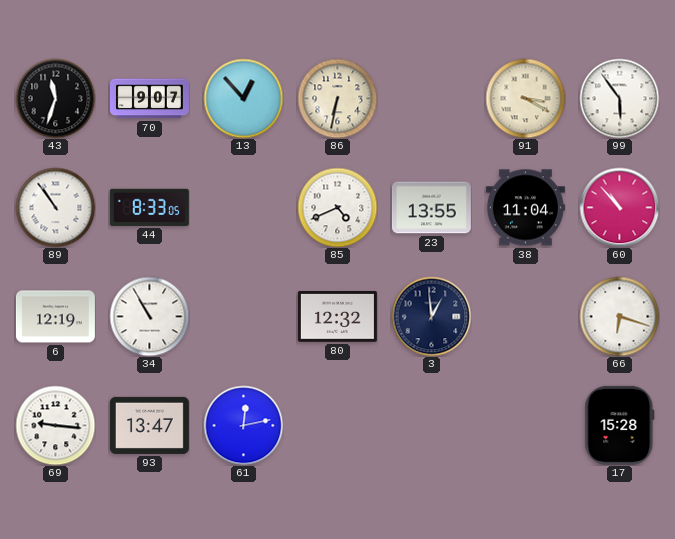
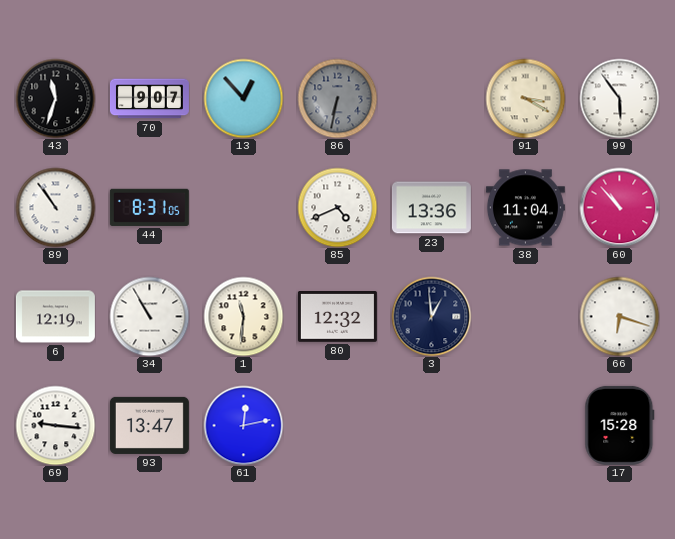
86 dial: cream -> grey
44: 8:33 -> 8:31
23: 13:55 -> 13:36
1: none -> 11:31
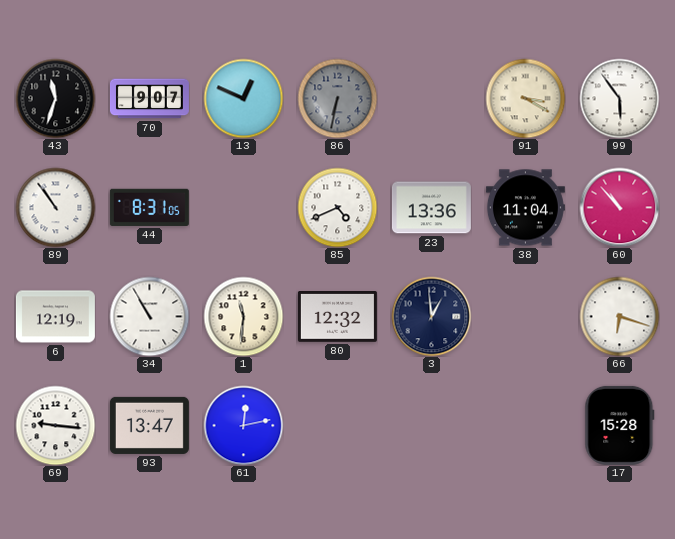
13: 12:53 -> 12:49
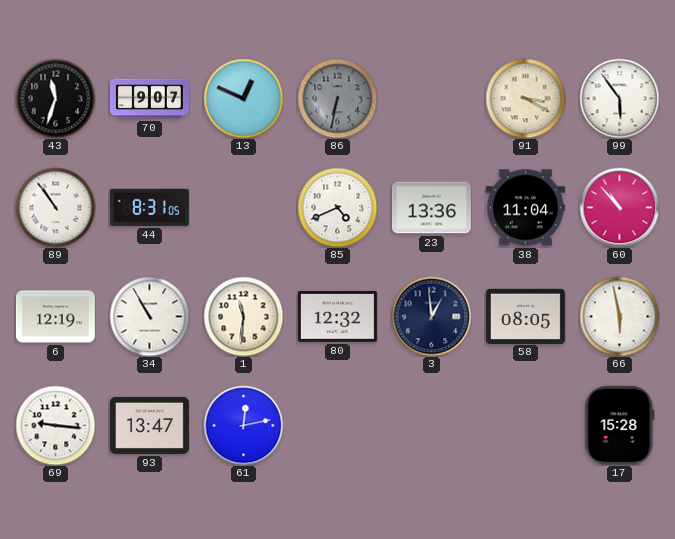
58: none -> 08:05
66: 6:18 -> 5:58
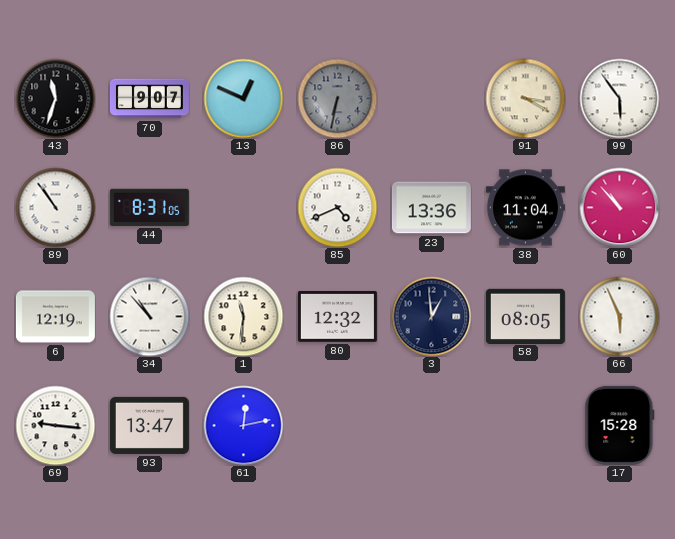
34: 10:55 -> 10:53
66: 5:58 -> 5:56
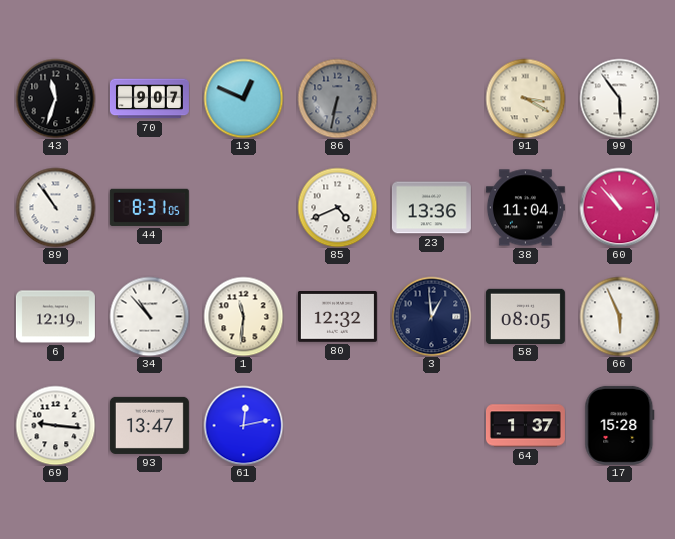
64: none -> 1:37
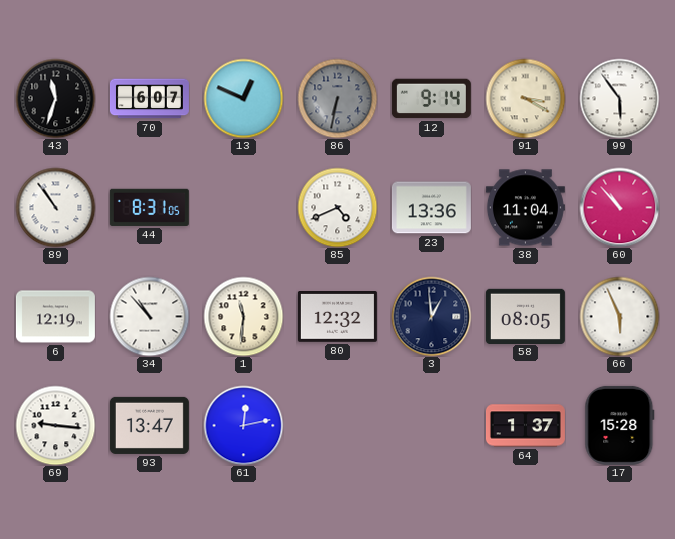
70: 9:07 -> 6:07
12: none -> 9:14
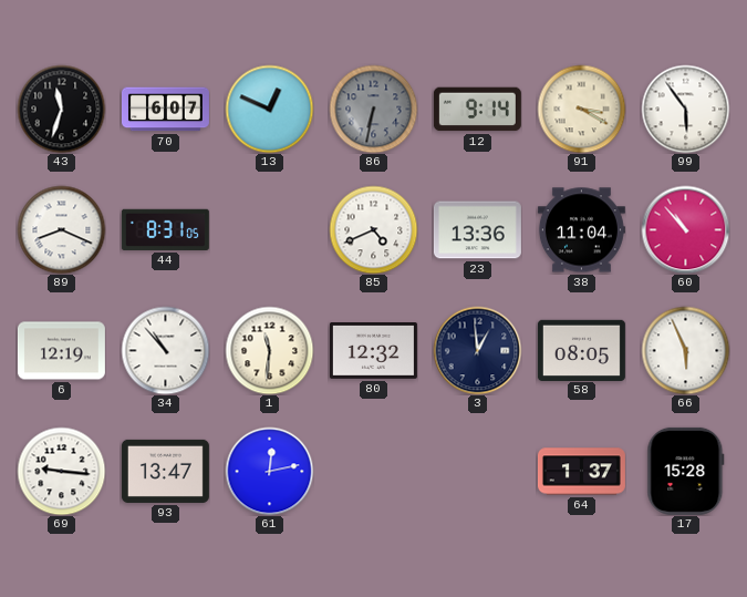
89: 10:54 -> 8:19
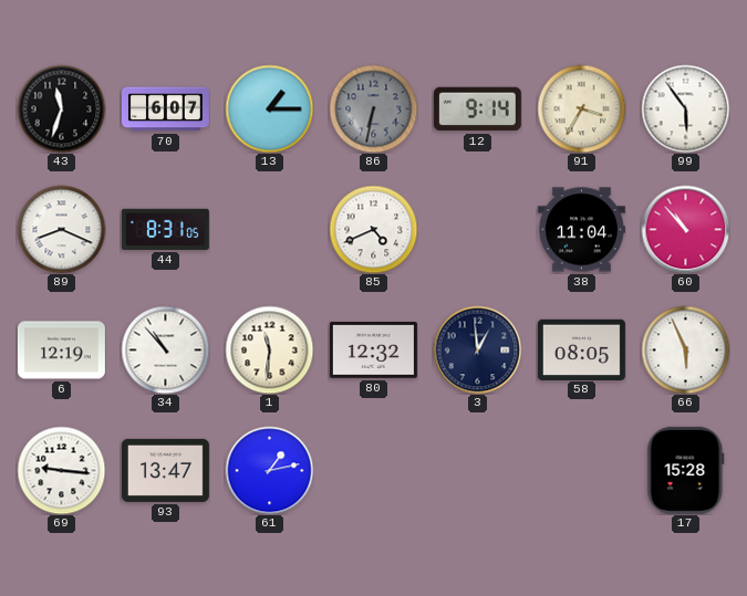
13: 12:49 -> 1:15
91: 3:20 -> 3:35
23: 13:36 -> none
61: 12:13 -> 1:13
64: 1:37 -> none
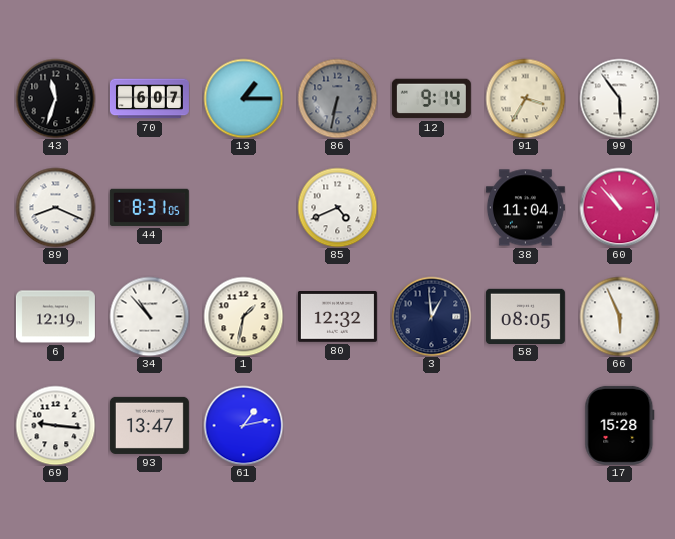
1: 11:31 -> 1:32
